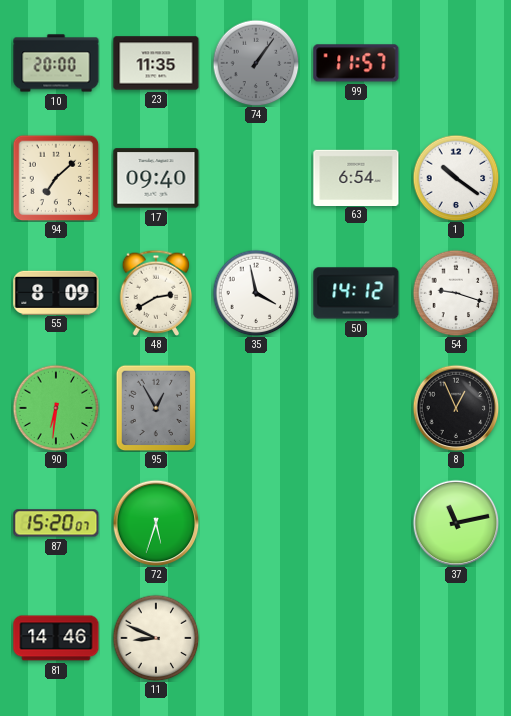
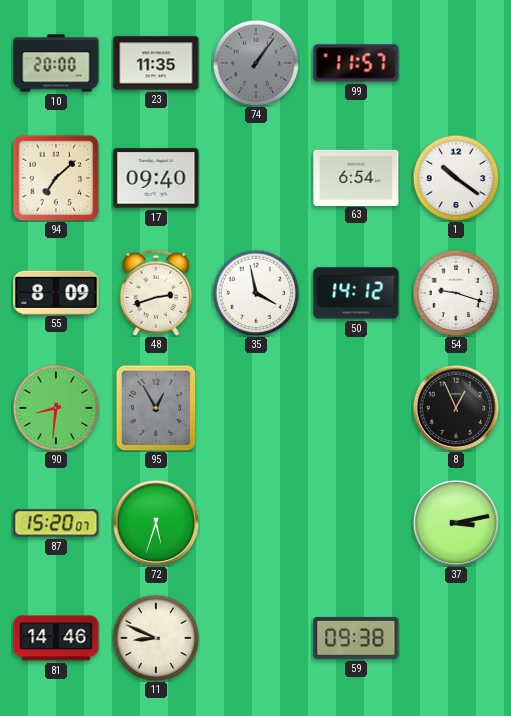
48: 2:40 -> 2:42
90: 6:31 -> 8:31
37: 11:13 -> 3:13
59: none -> 09:38
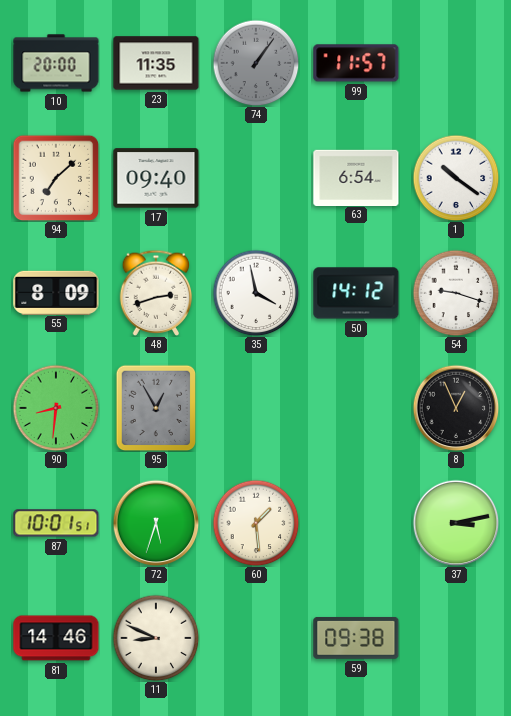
87: 15:20 -> 10:01
60: none -> 1:29
